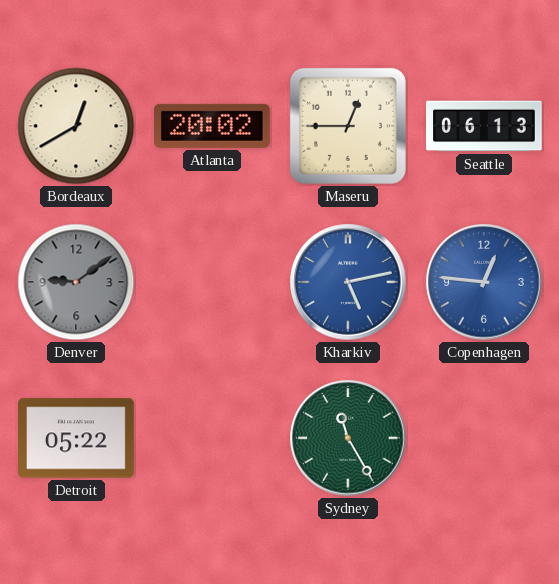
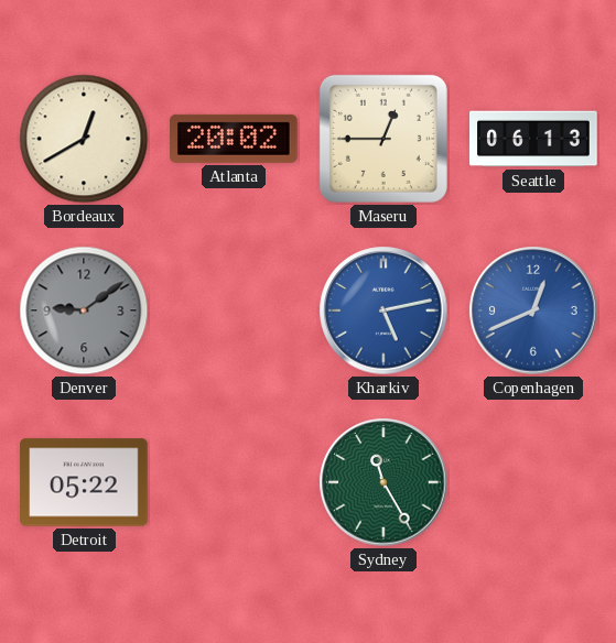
Copenhagen: 12:46 -> 12:41
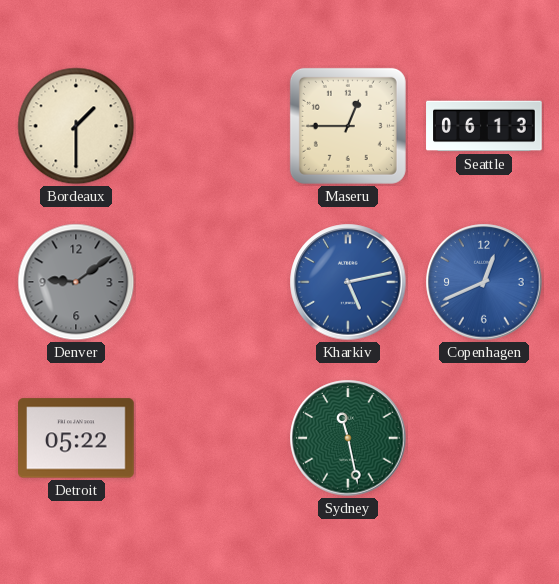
Bordeaux: 12:40 -> 1:30
Atlanta: 20:02 -> none
Sydney: 11:25 -> 11:28
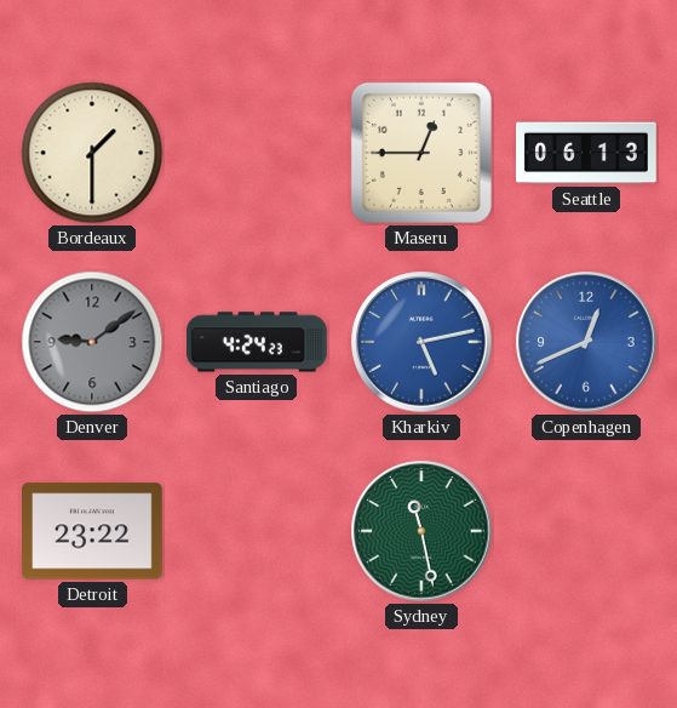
Santiago: none -> 4:24
Detroit: 05:22 -> 23:22
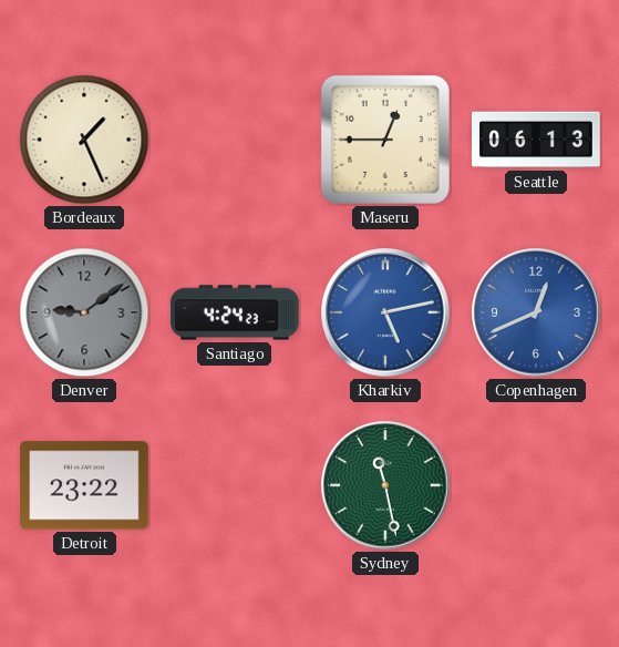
Bordeaux: 1:30 -> 1:26
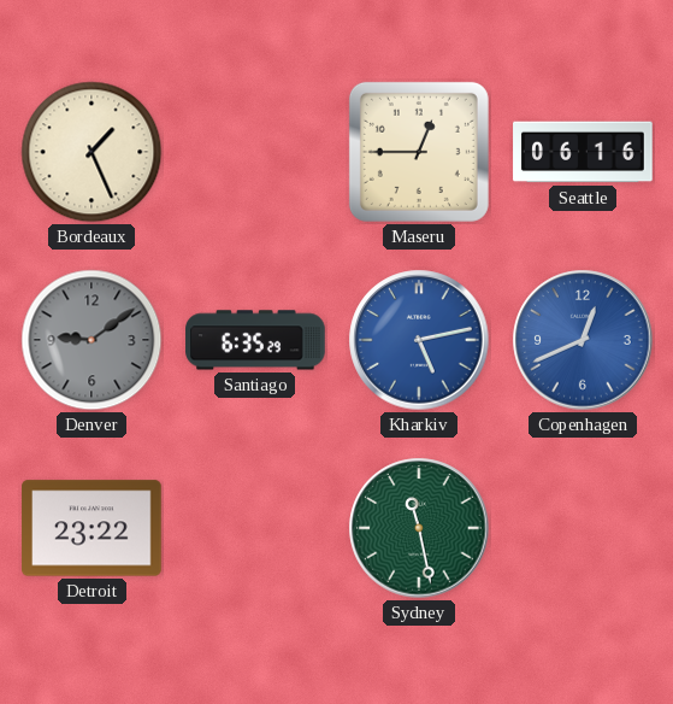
Seattle: 06:13 -> 06:16
Santiago: 4:24 -> 6:35
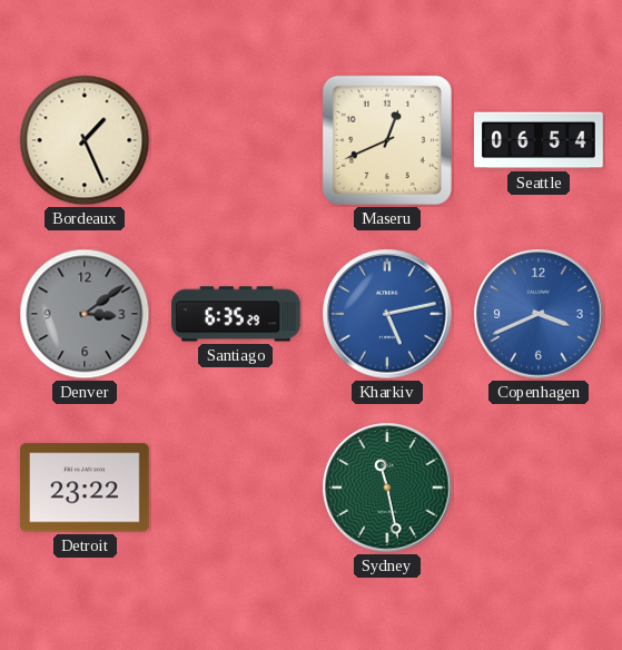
Maseru: 12:45 -> 12:41
Seattle: 06:16 -> 06:54
Denver: 9:09 -> 3:09
Copenhagen: 12:41 -> 3:41
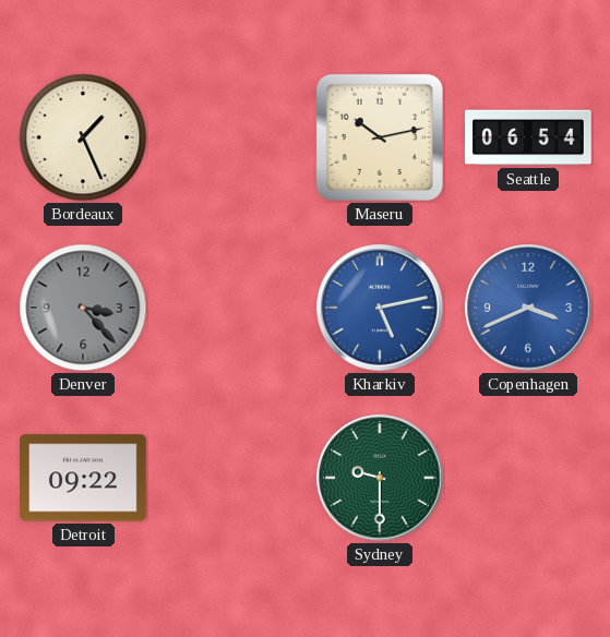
Maseru: 12:41 -> 10:13
Denver: 3:09 -> 3:23
Santiago: 6:35 -> none
Detroit: 23:22 -> 09:22
Sydney: 11:28 -> 9:30
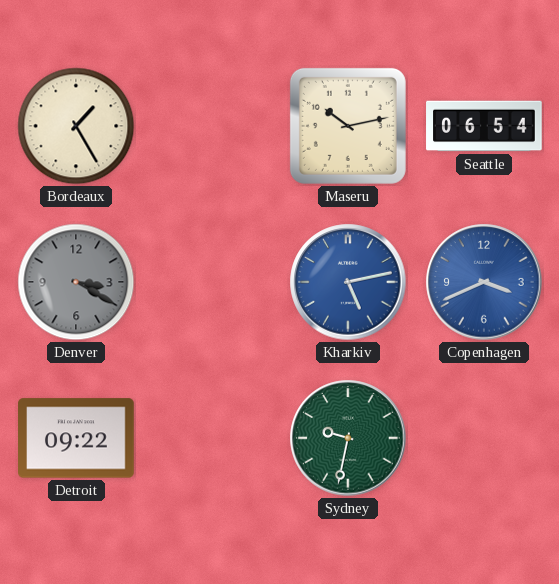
Bordeaux: 1:26 -> 1:25
Denver: 3:23 -> 3:20
Sydney: 9:30 -> 9:32
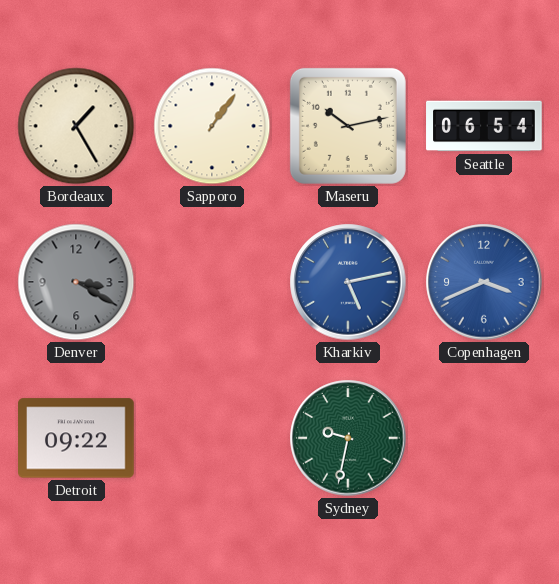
Sapporo: none -> 1:06
